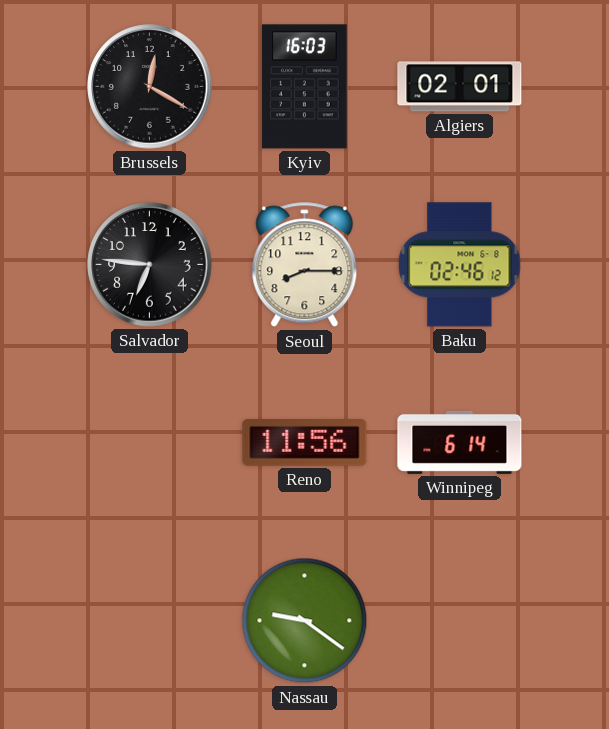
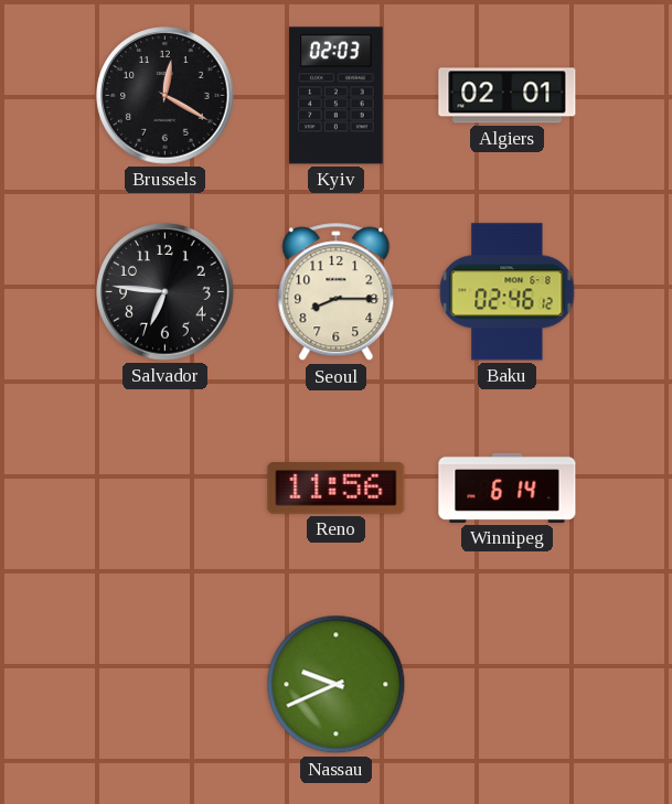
Kyiv: 16:03 -> 02:03
Nassau: 9:21 -> 9:41
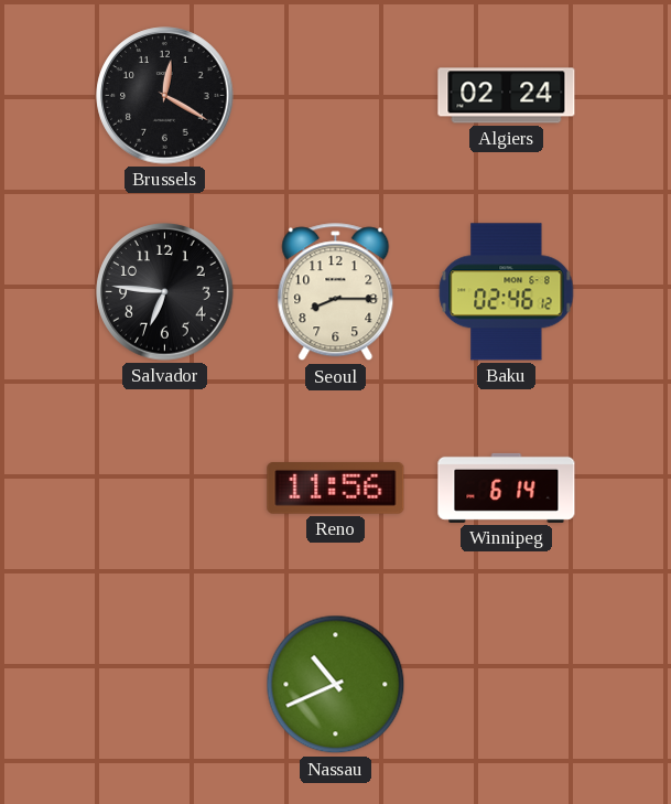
Kyiv: 02:03 -> none
Algiers: 02:01 -> 02:24
Nassau: 9:41 -> 10:41
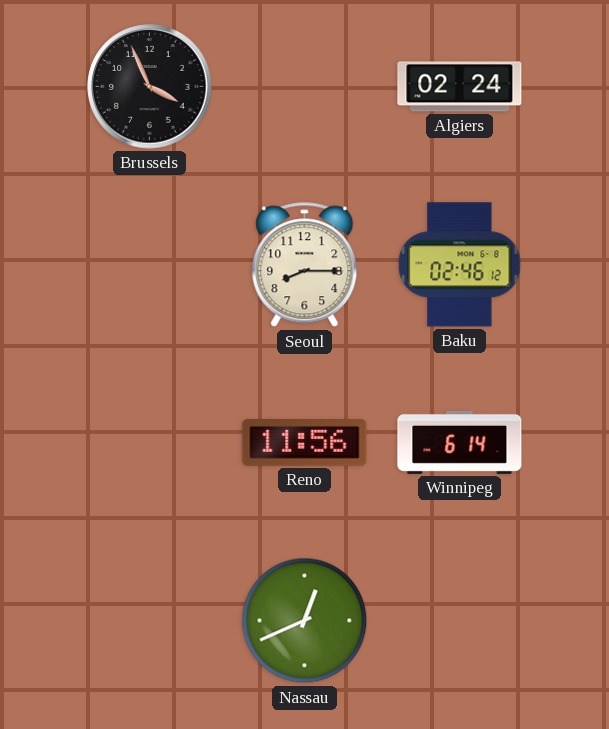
Brussels: 12:20 -> 3:56
Salvador: 6:46 -> none
Nassau: 10:41 -> 12:41
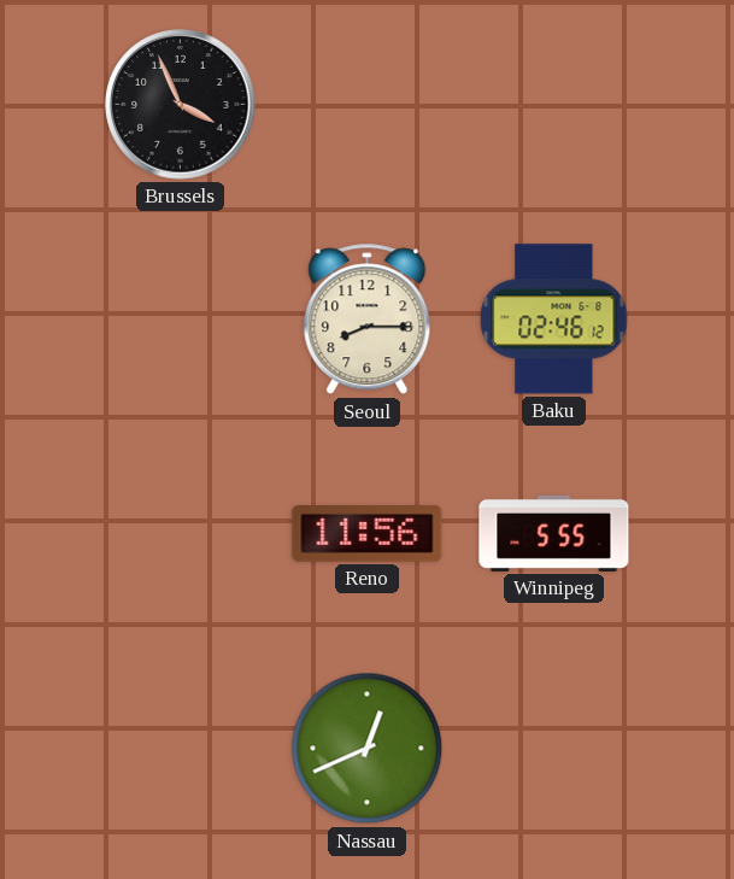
Algiers: 02:24 -> none
Winnipeg: 6:14 -> 5:55
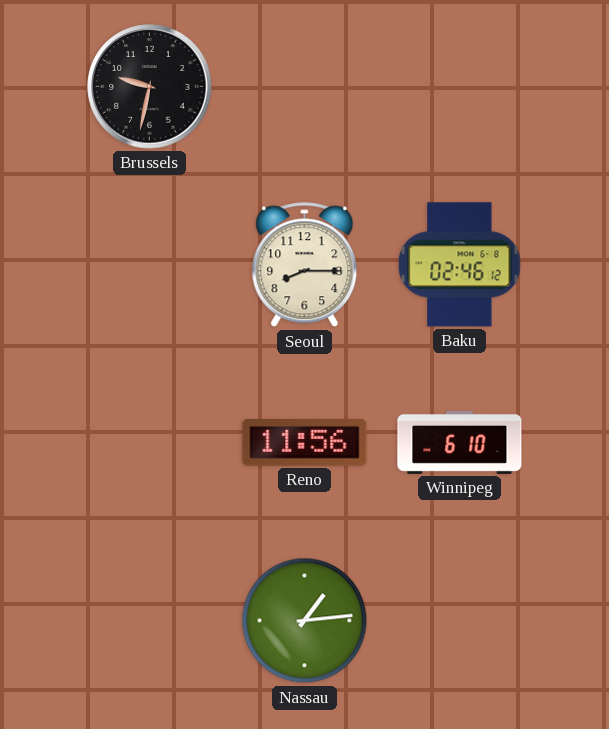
Brussels: 3:56 -> 9:32
Winnipeg: 5:55 -> 6:10
Nassau: 12:41 -> 1:14
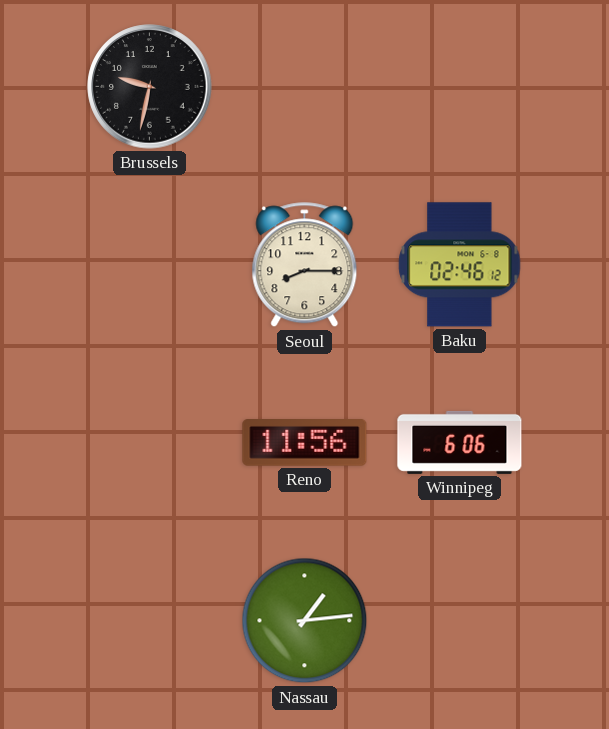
Winnipeg: 6:10 -> 6:06
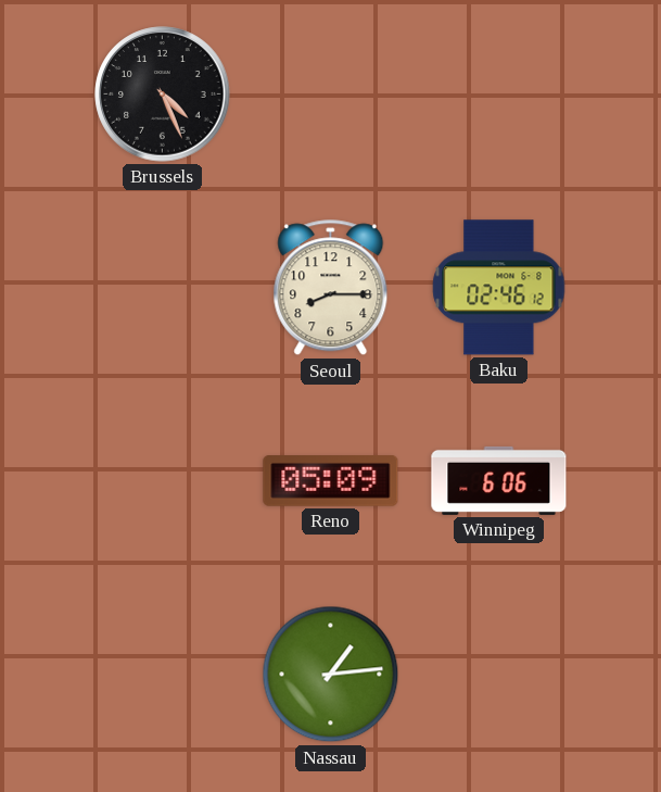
Brussels: 9:32 -> 4:26
Reno: 11:56 -> 05:09
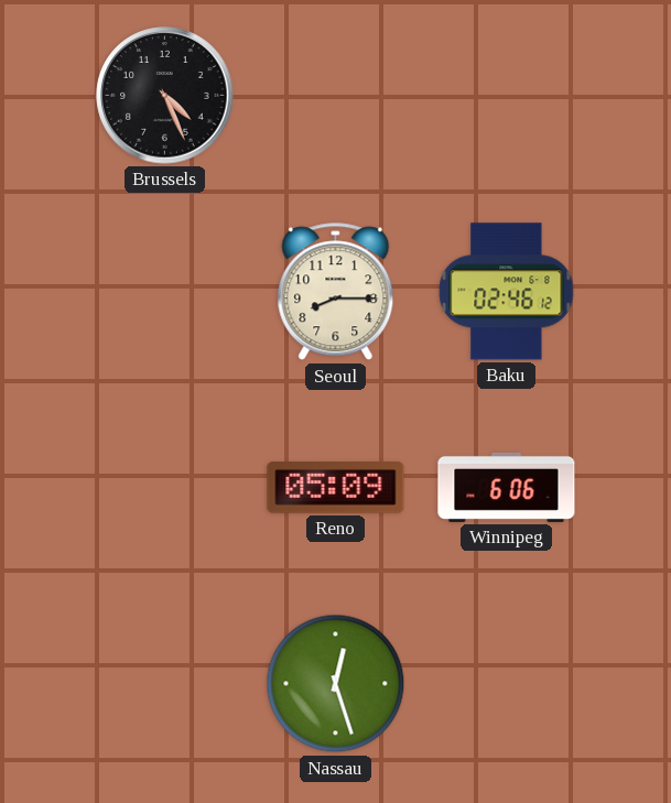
Nassau: 1:14 -> 12:27
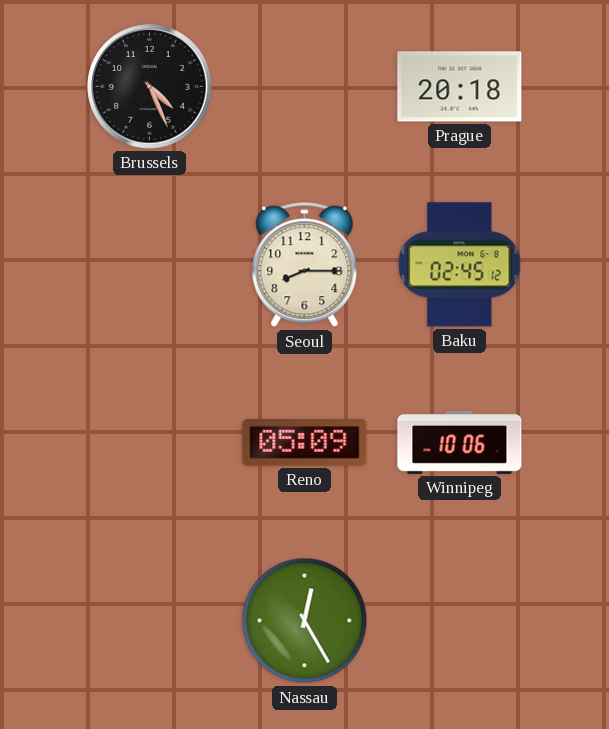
Prague: none -> 20:18
Baku: 02:46 -> 02:45
Winnipeg: 6:06 -> 10:06
Nassau: 12:27 -> 12:25
